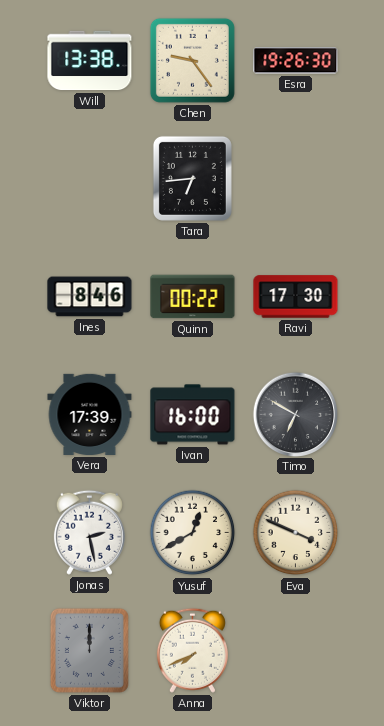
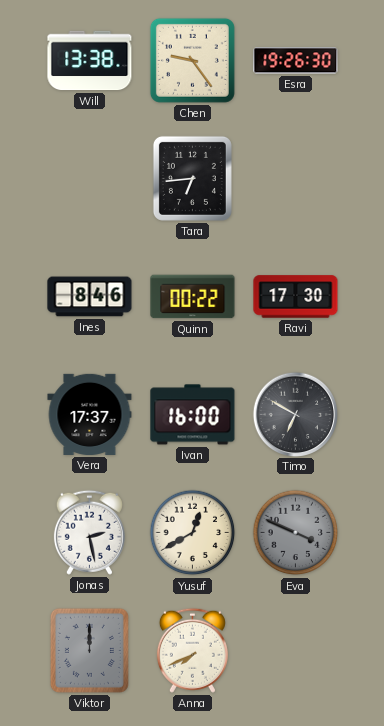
Vera: 17:39 -> 17:37
Eva dial: cream -> grey
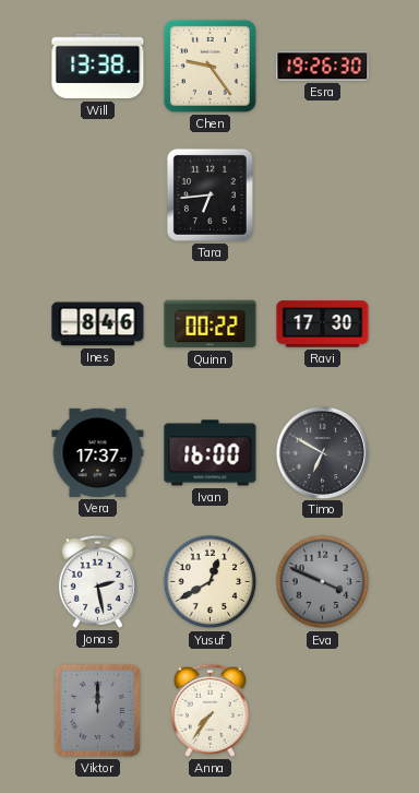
Anna: 7:41 -> 7:36
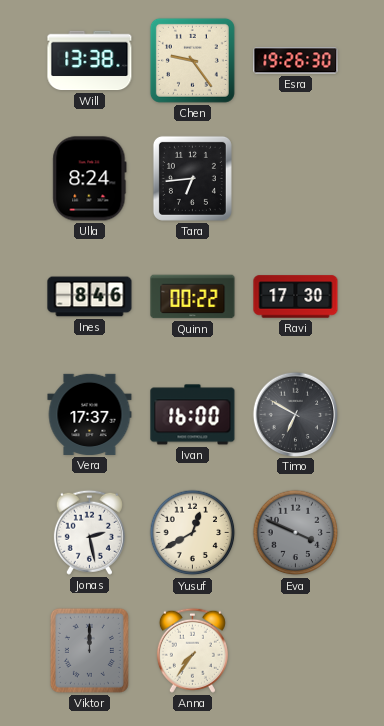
Ulla: none -> 8:24
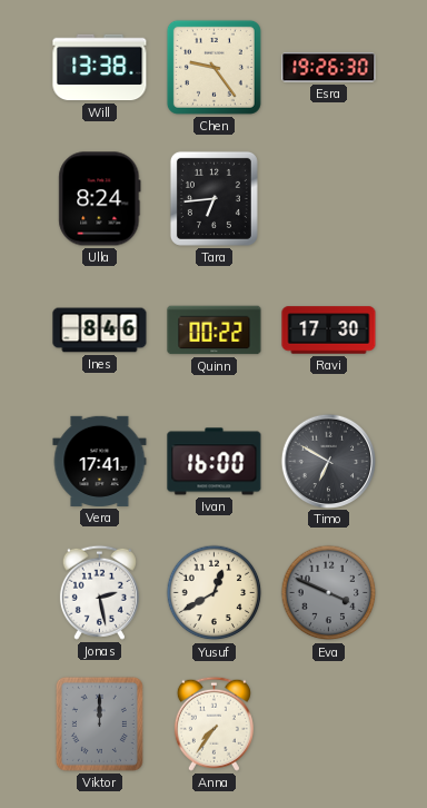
Vera: 17:37 -> 17:41
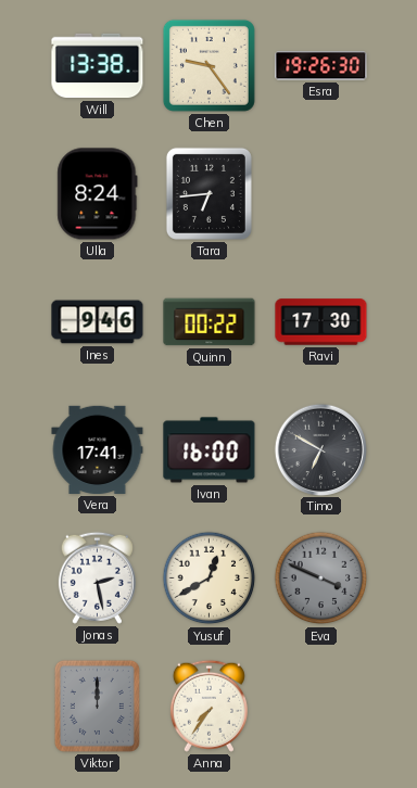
Ines: 8:46 -> 9:46
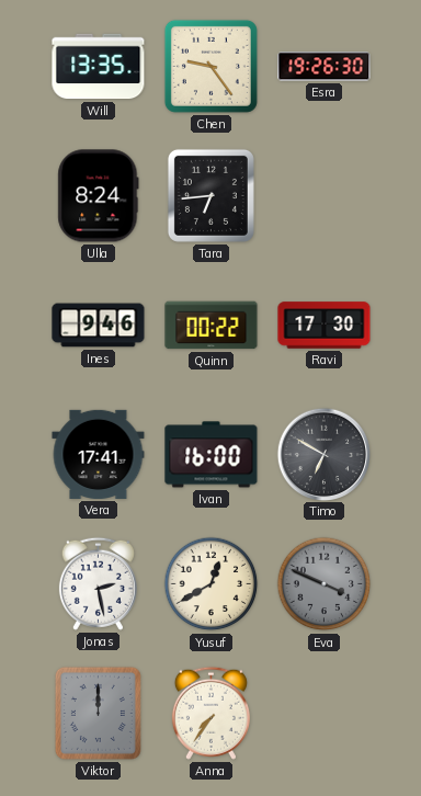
Will: 13:38 -> 13:35
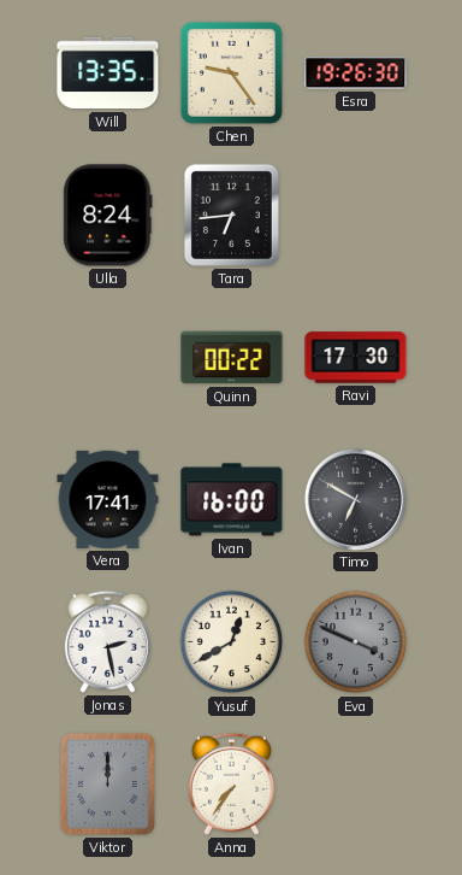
Ines: 9:46 -> none
